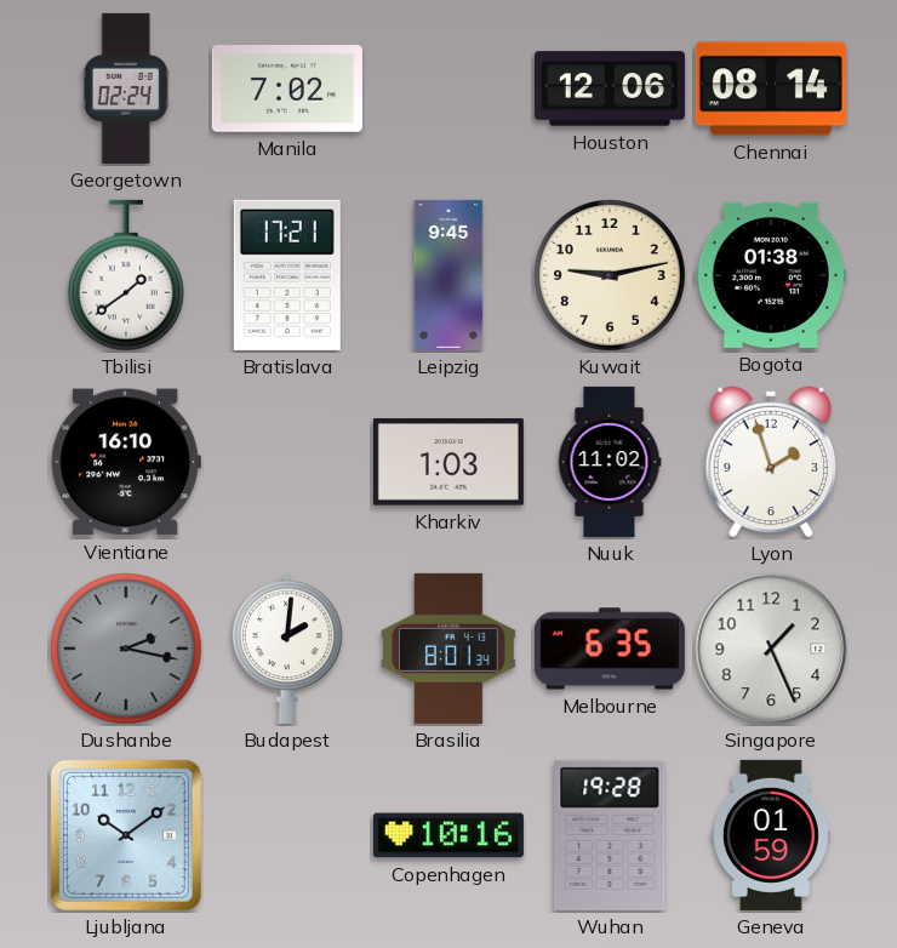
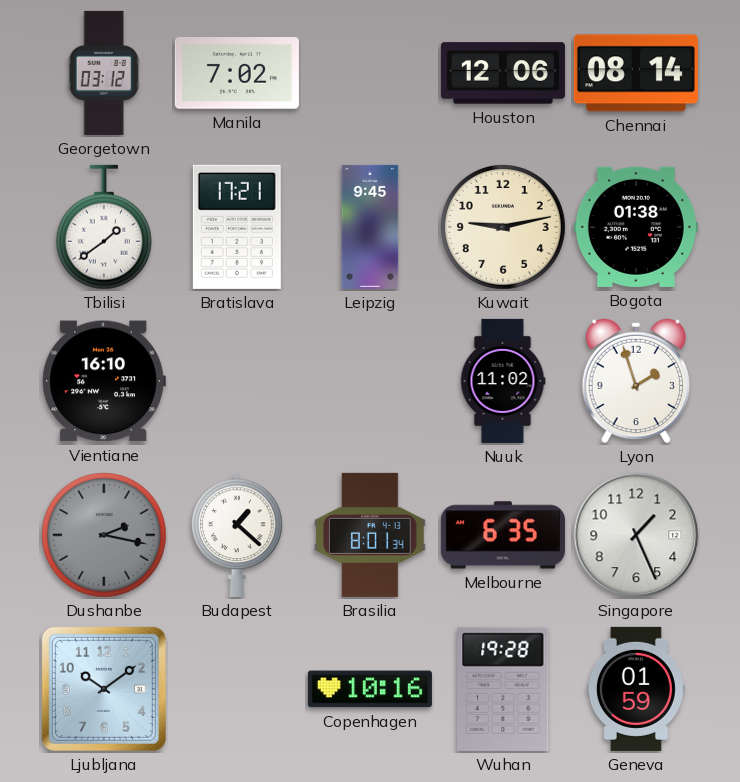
Georgetown: 02:24 -> 03:12
Kharkiv: 1:03 -> none
Budapest: 2:01 -> 1:22
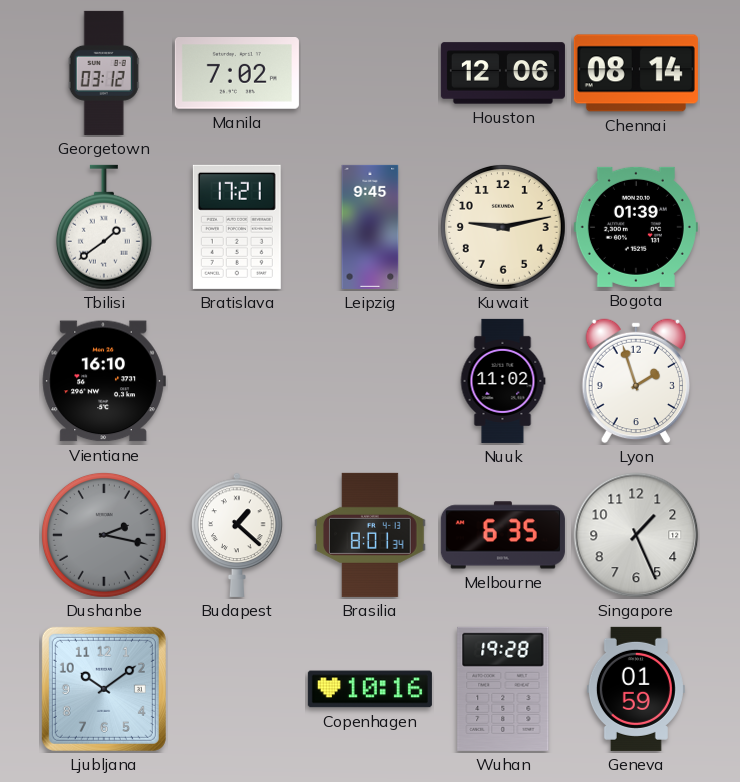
Bogota: 01:38 -> 01:39
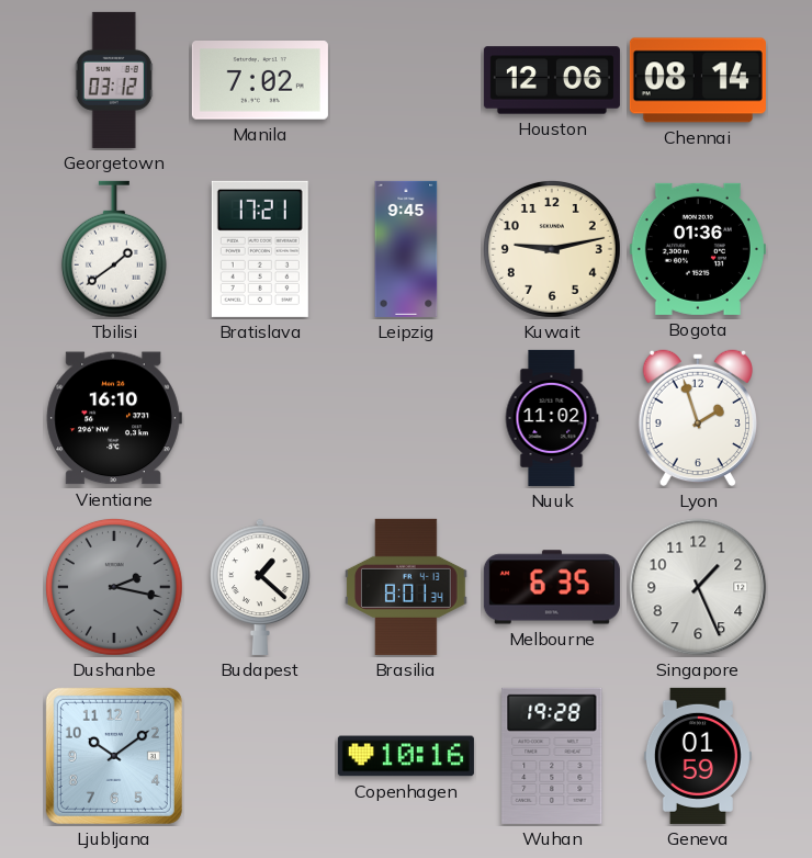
Bogota: 01:39 -> 01:36
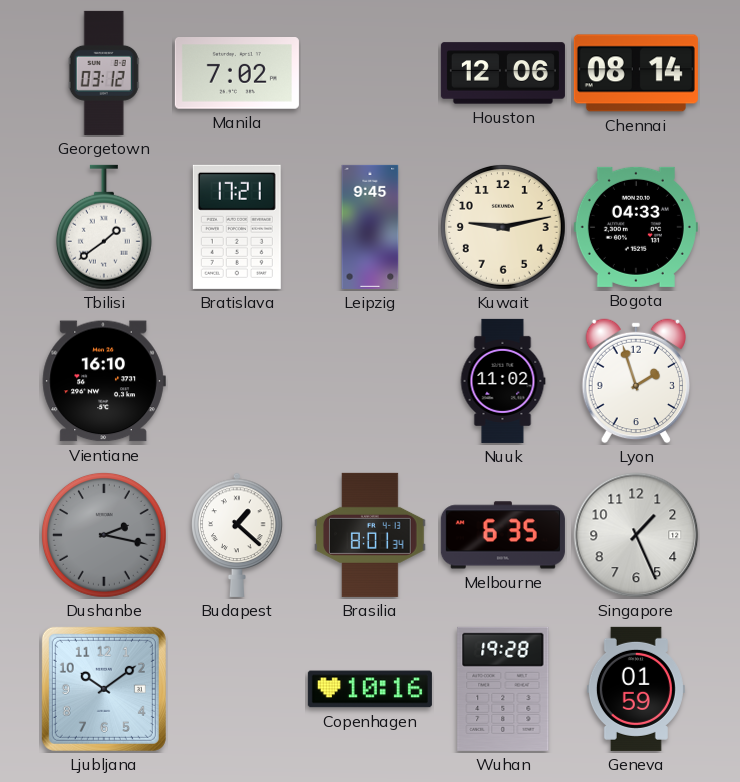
Bogota: 01:36 -> 04:33
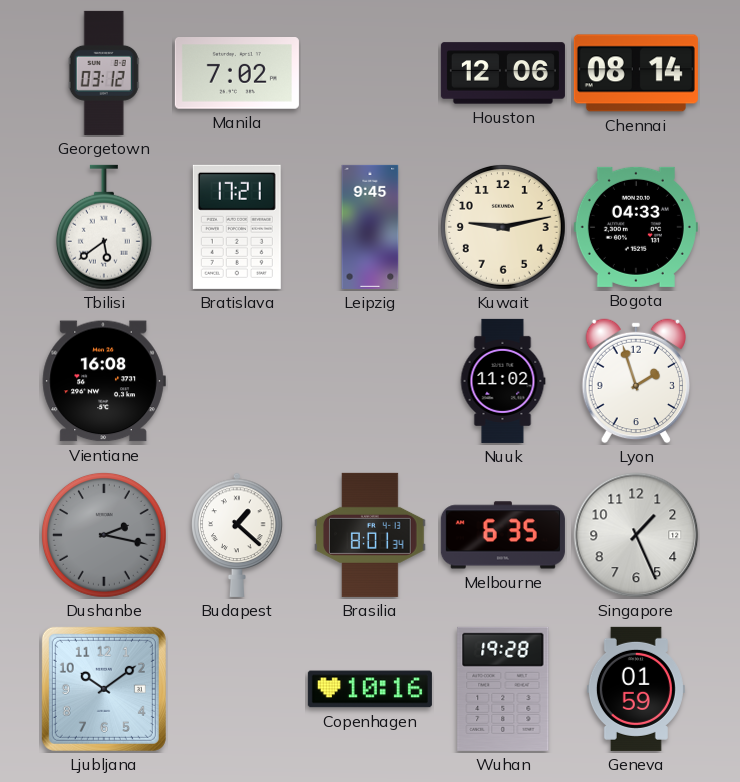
Tbilisi: 1:39 -> 5:39
Vientiane: 16:10 -> 16:08
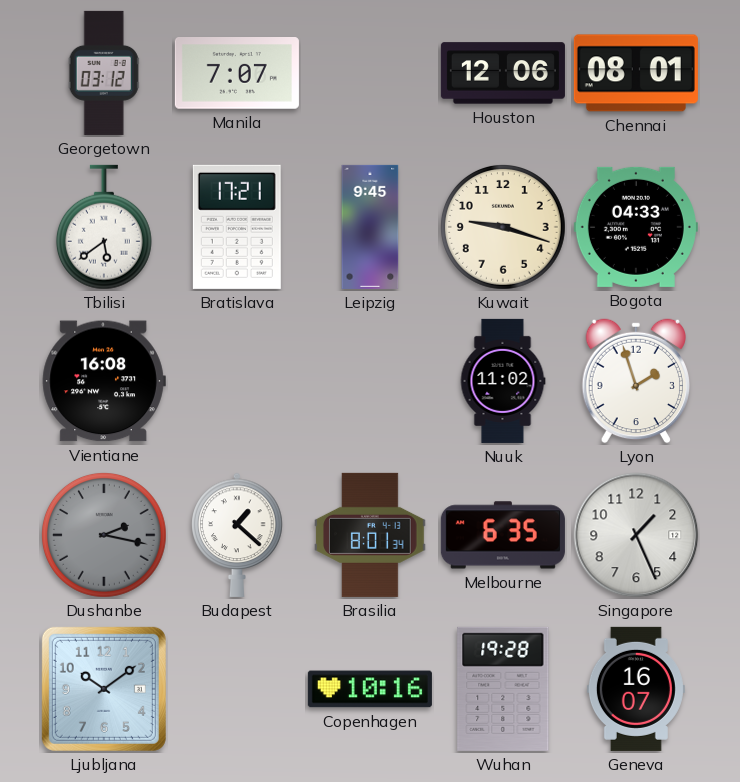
Manila: 7:02 -> 7:07
Chennai: 08:14 -> 08:01
Kuwait: 9:13 -> 9:18
Geneva: 01:59 -> 16:07
